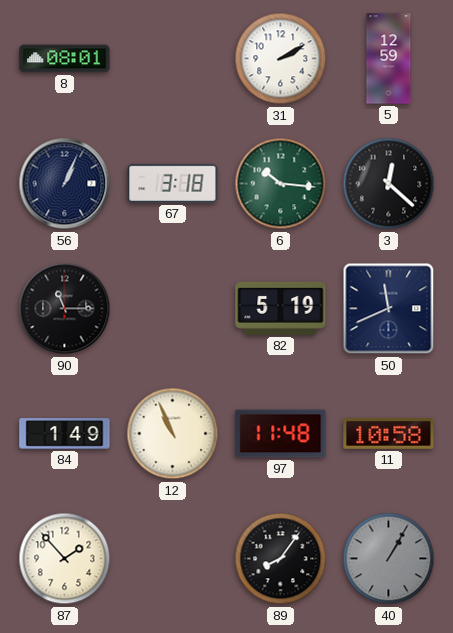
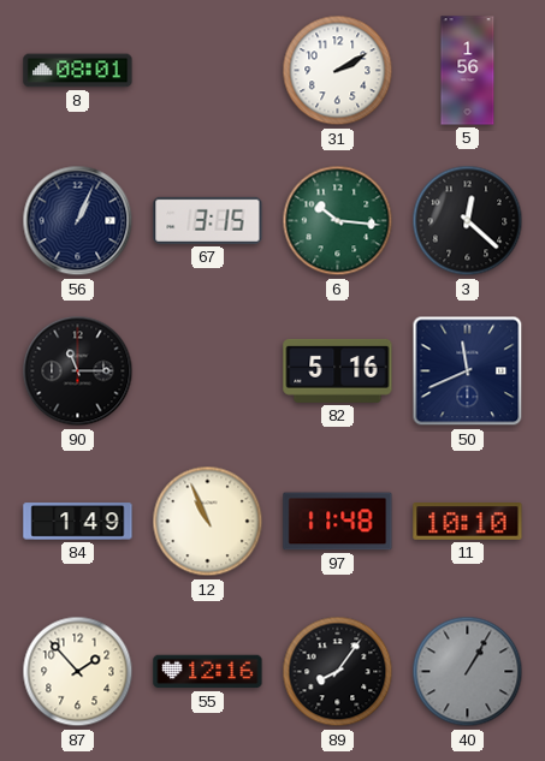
5: 12:59 -> 1:56
67: 3:18 -> 3:15
82: 5:19 -> 5:16
11: 10:58 -> 10:10
55: none -> 12:16
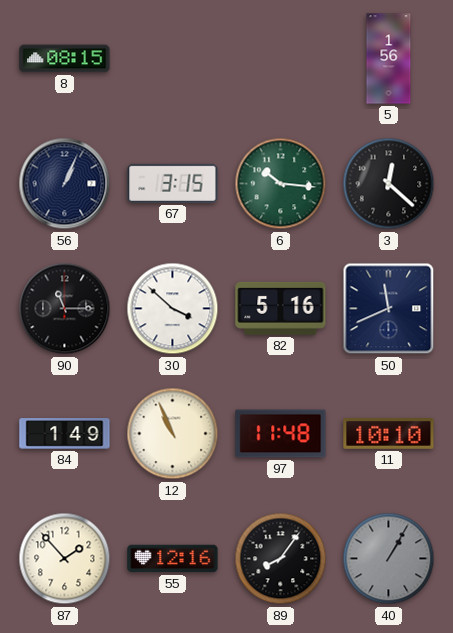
8: 08:01 -> 08:15
31: 2:10 -> none
30: none -> 3:52
